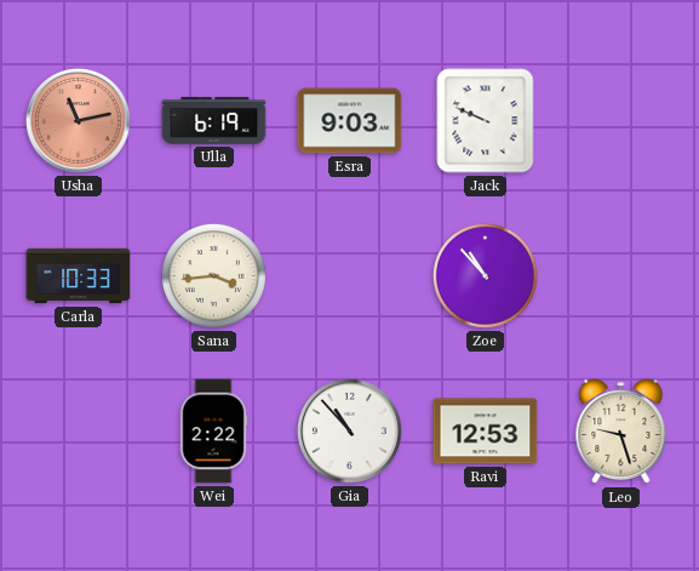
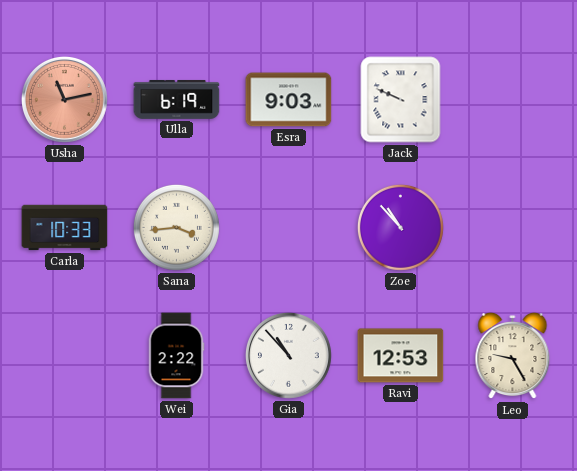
Leo: 9:27 -> 9:25
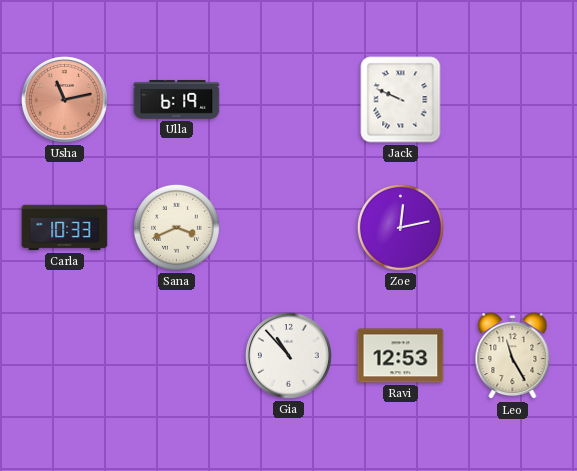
Esra: 9:03 -> none
Sana: 3:44 -> 3:41
Zoe: 10:53 -> 12:13
Wei: 2:22 -> none
Leo: 9:25 -> 11:25
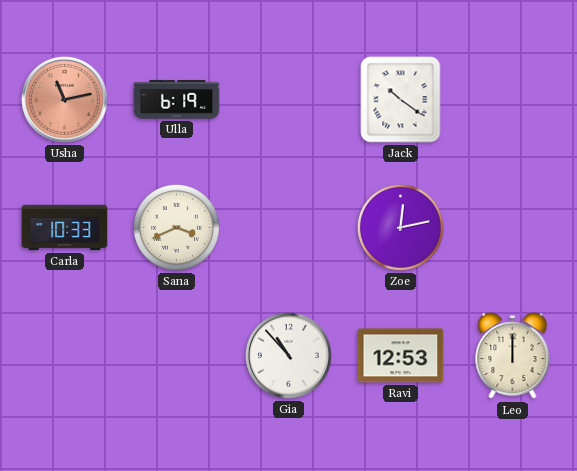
Jack: 9:49 -> 10:21
Leo: 11:25 -> 12:00
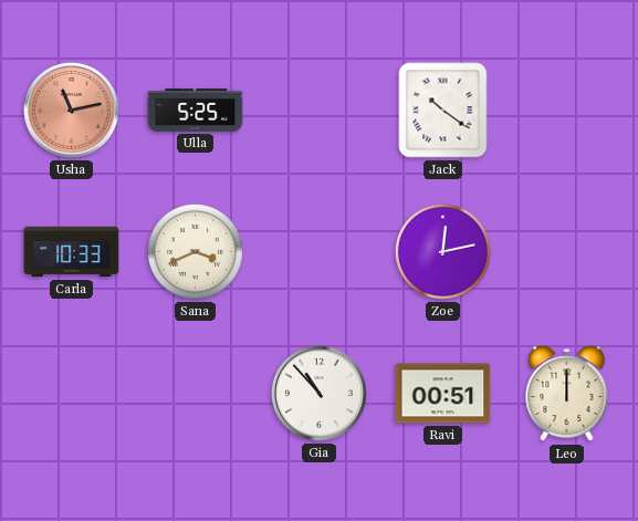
Ulla: 6:19 -> 5:25
Ravi: 12:53 -> 00:51
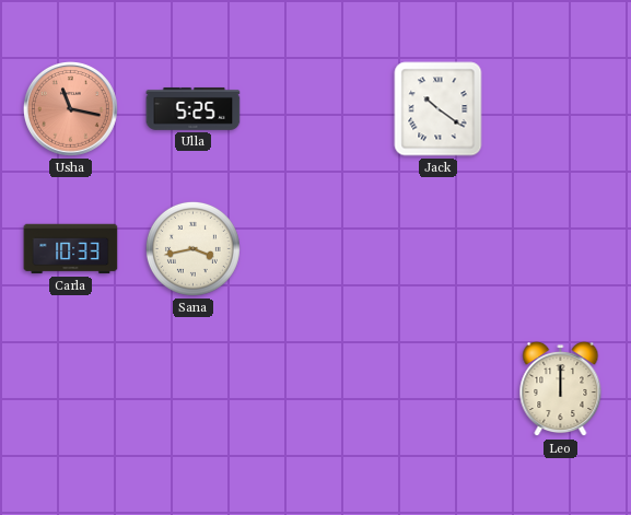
Usha: 11:13 -> 11:17
Sana: 3:41 -> 3:43
Zoe: 12:13 -> none
Gia: 10:53 -> none
Ravi: 00:51 -> none
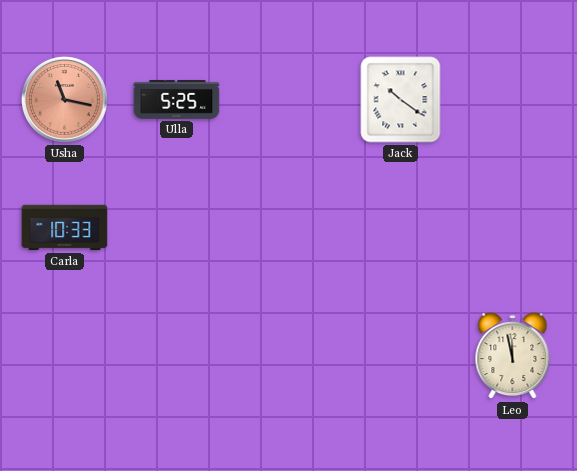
Sana: 3:43 -> none
Leo: 12:00 -> 11:58
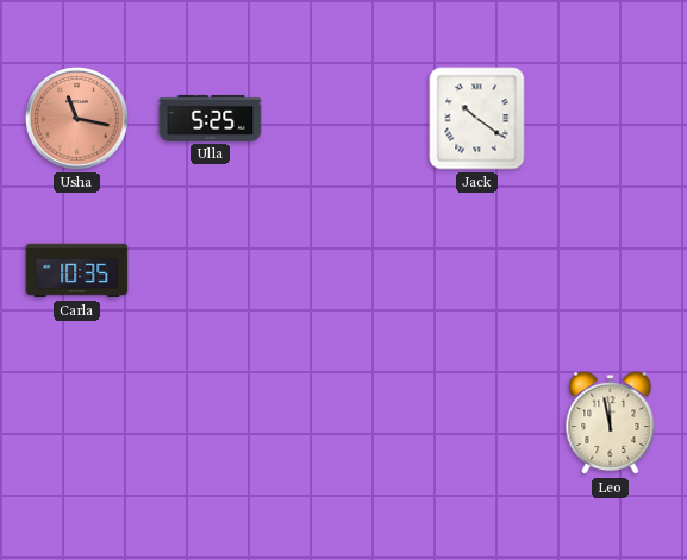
Carla: 10:33 -> 10:35
